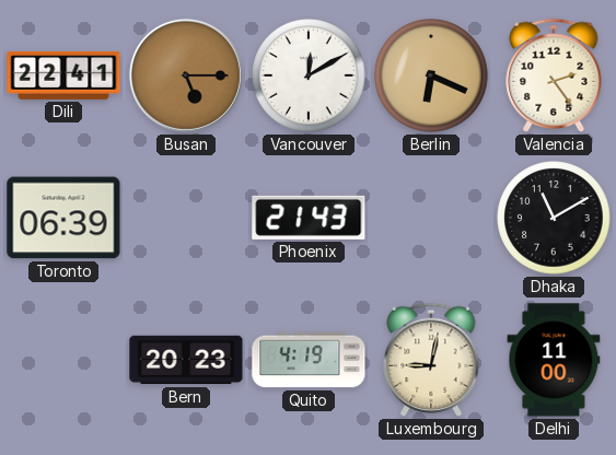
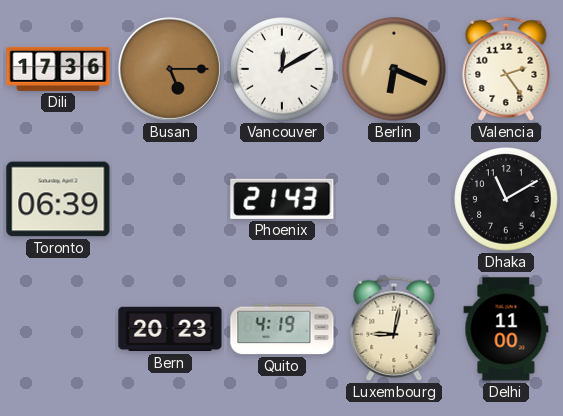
Dili: 22:41 -> 17:36
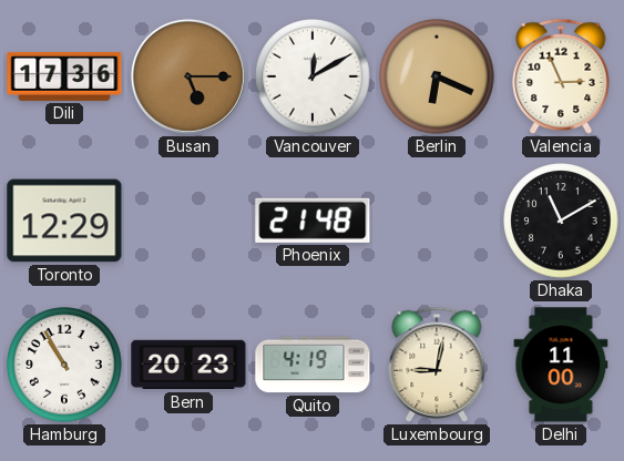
Valencia: 2:24 -> 2:56
Toronto: 06:39 -> 12:29
Phoenix: 21:43 -> 21:48
Hamburg: none -> 10:55
